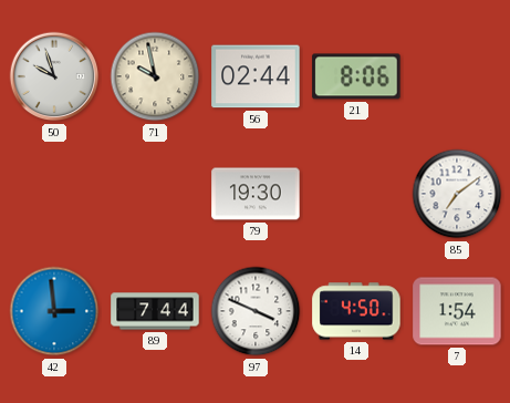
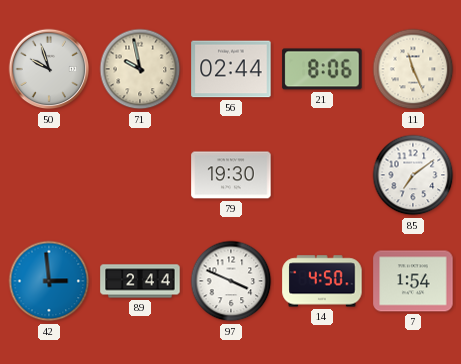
11: none -> 11:26
89: 7:44 -> 2:44
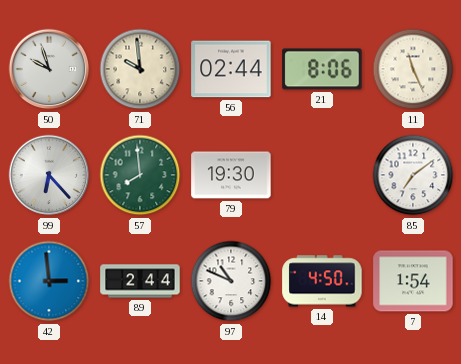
71: 9:58 -> 9:59
99: none -> 6:23
57: none -> 7:59
97: 3:49 -> 10:49
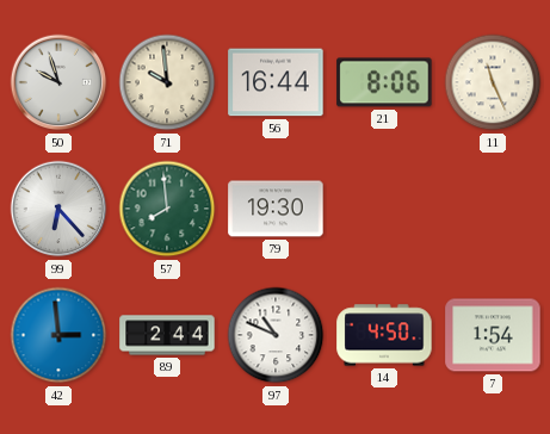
56: 02:44 -> 16:44
85: 7:09 -> none
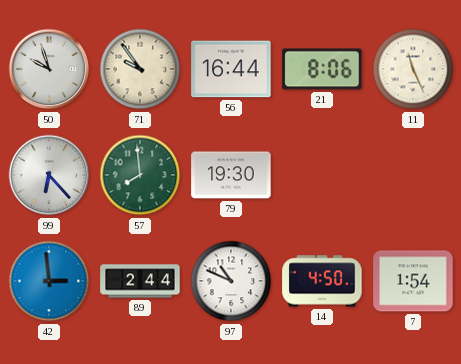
71: 9:59 -> 9:54
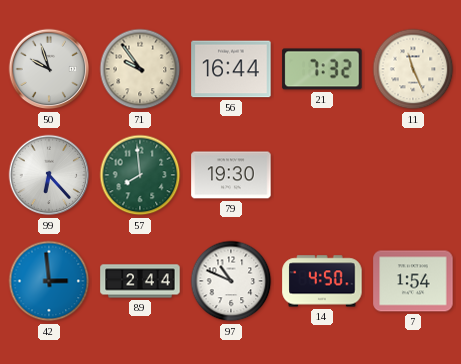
21: 8:06 -> 7:32
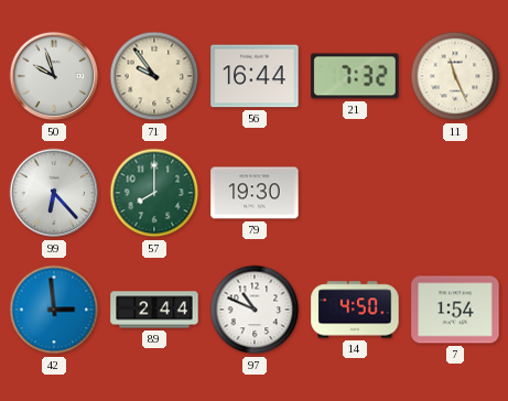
57: 7:59 -> 8:00
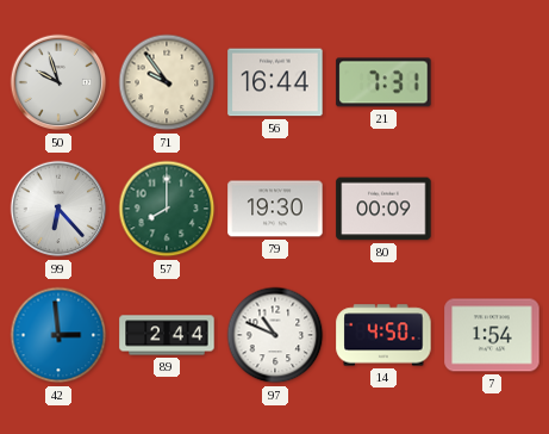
21: 7:32 -> 7:31
11: 11:26 -> none
80: none -> 00:09
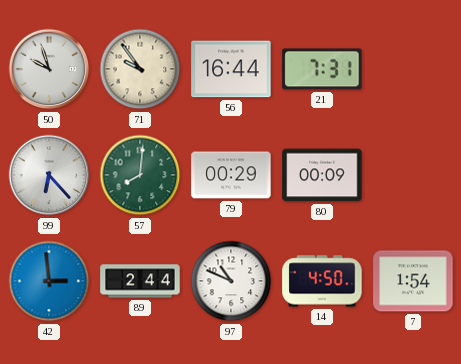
57: 8:00 -> 8:01
79: 19:30 -> 00:29
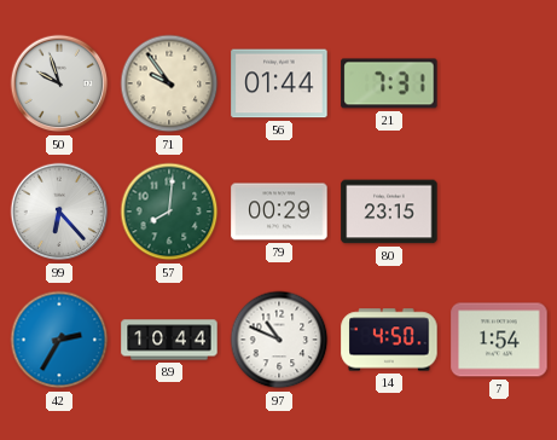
56: 16:44 -> 01:44
80: 00:09 -> 23:15
42: 2:59 -> 2:35
89: 2:44 -> 10:44
